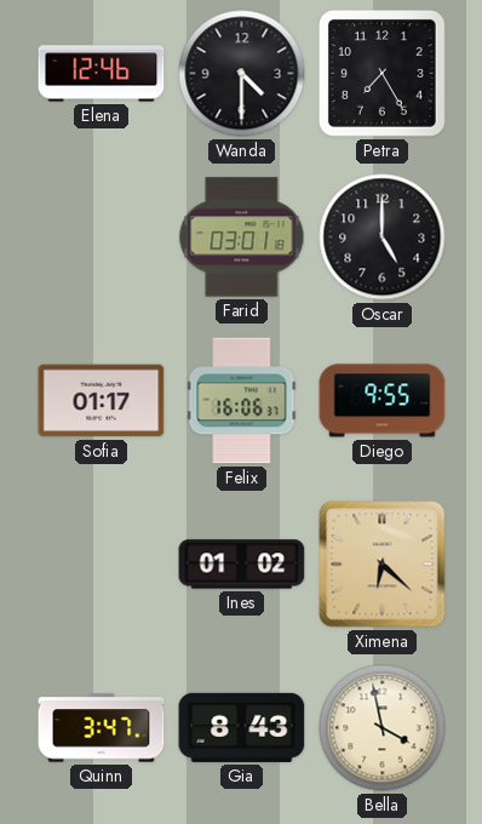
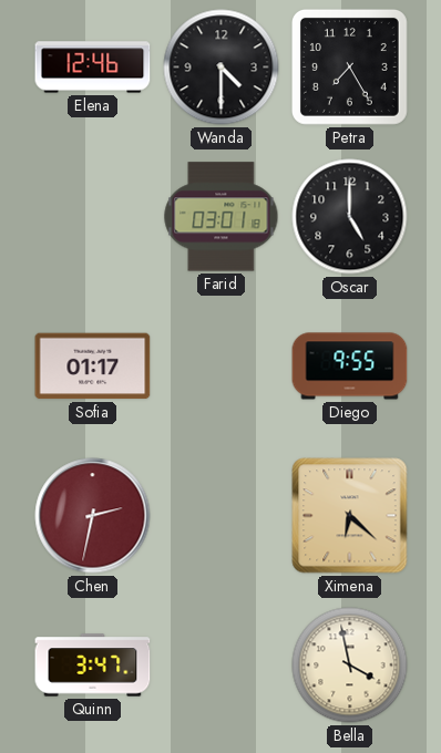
Felix: 16:06 -> none
Chen: none -> 2:32
Ines: 01:02 -> none
Gia: 8:43 -> none
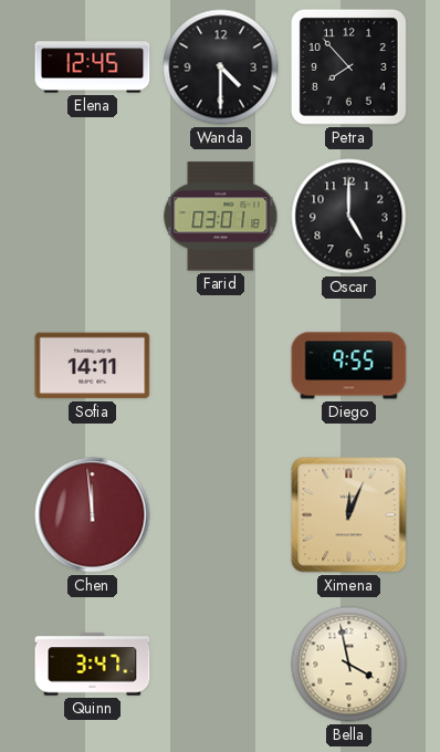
Elena: 12:46 -> 12:45
Petra: 7:25 -> 7:53
Sofia: 01:17 -> 14:11
Chen: 2:32 -> 11:59
Ximena: 6:22 -> 12:04
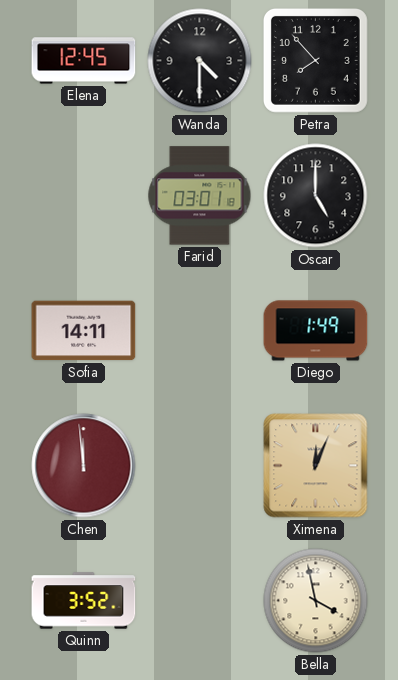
Diego: 9:55 -> 1:49
Quinn: 3:47 -> 3:52
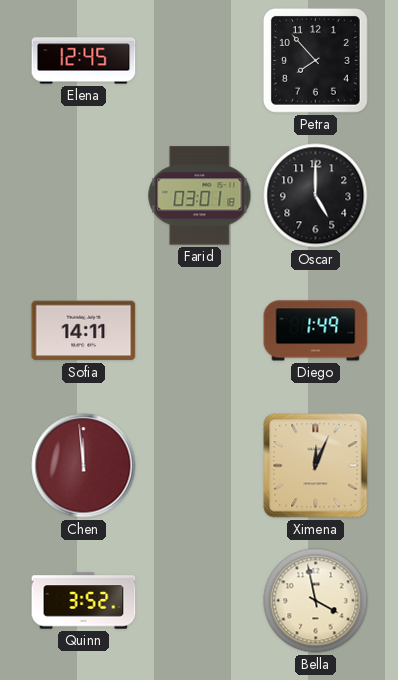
Wanda: 4:30 -> none
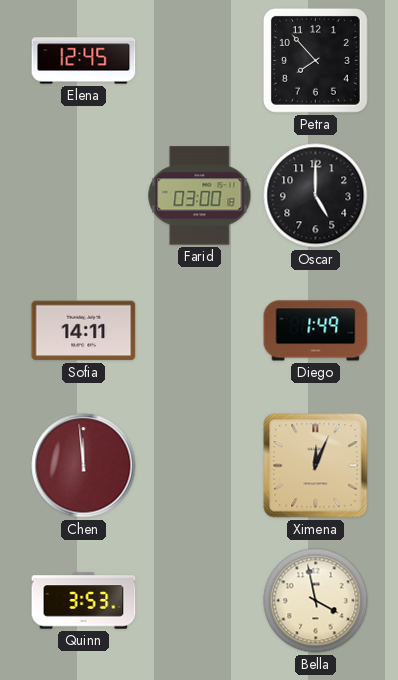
Farid: 03:01 -> 03:00
Quinn: 3:52 -> 3:53
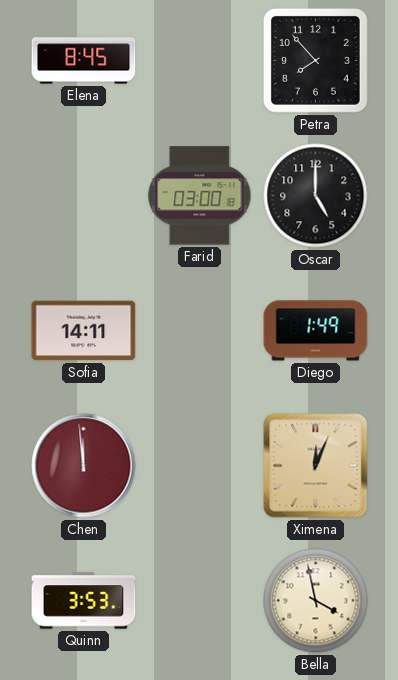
Elena: 12:45 -> 8:45
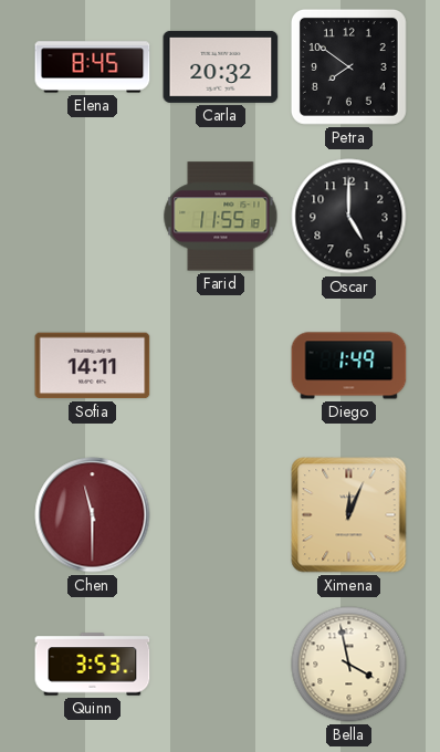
Carla: none -> 20:32
Petra: 7:53 -> 7:51
Farid: 03:00 -> 11:55
Chen: 11:59 -> 11:30
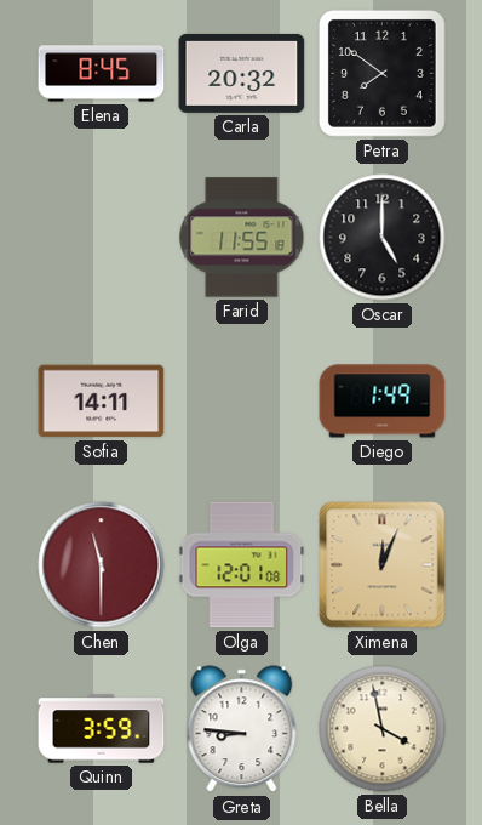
Olga: none -> 12:01
Quinn: 3:53 -> 3:59
Greta: none -> 8:46
